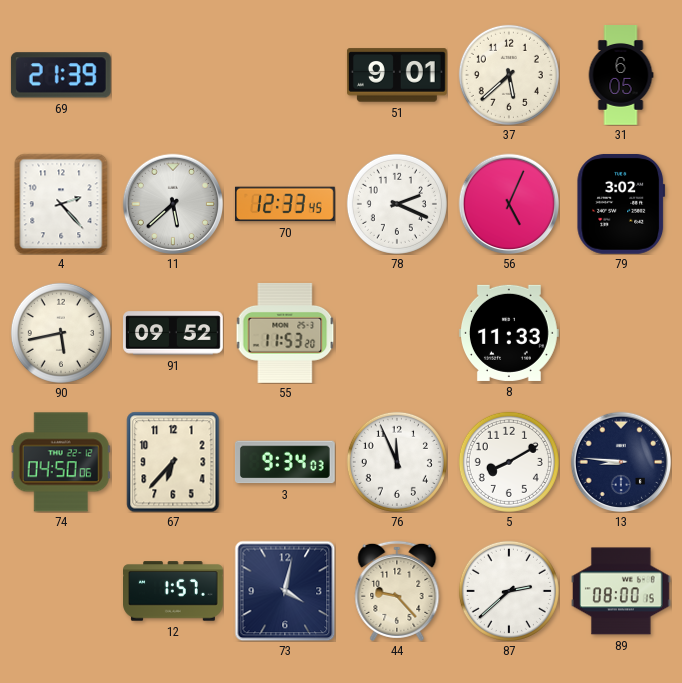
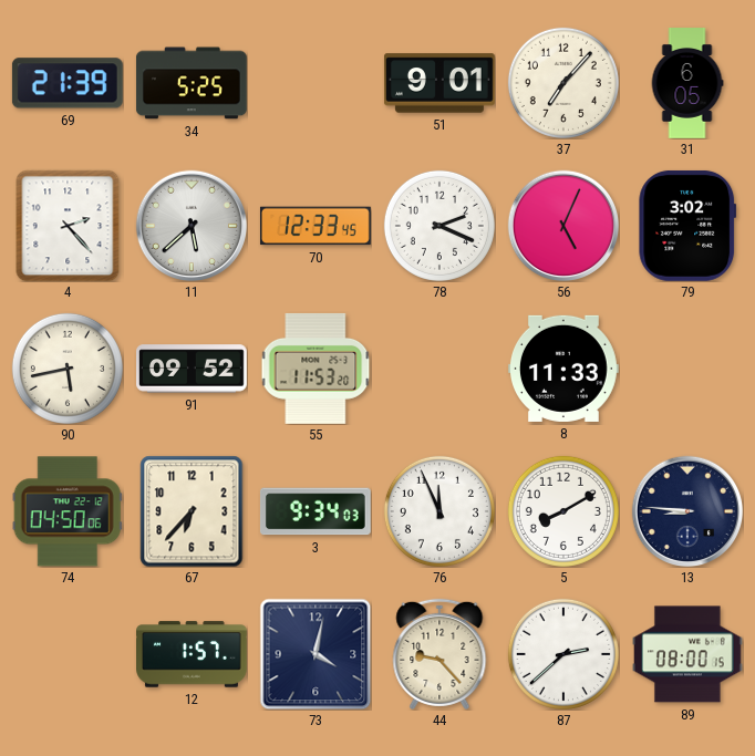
34: none -> 5:25
37: 5:38 -> 7:07
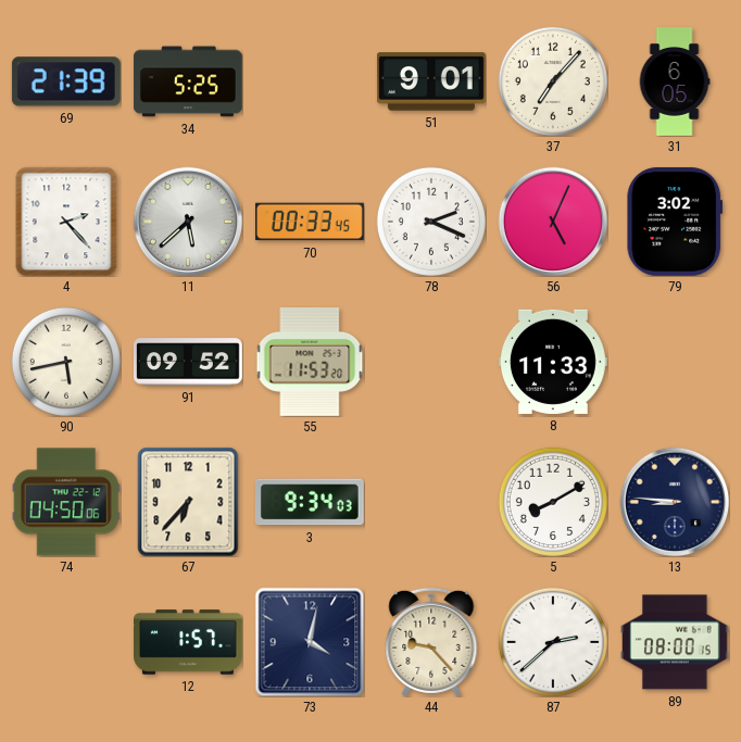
70: 12:33 -> 00:33
76: 11:56 -> none
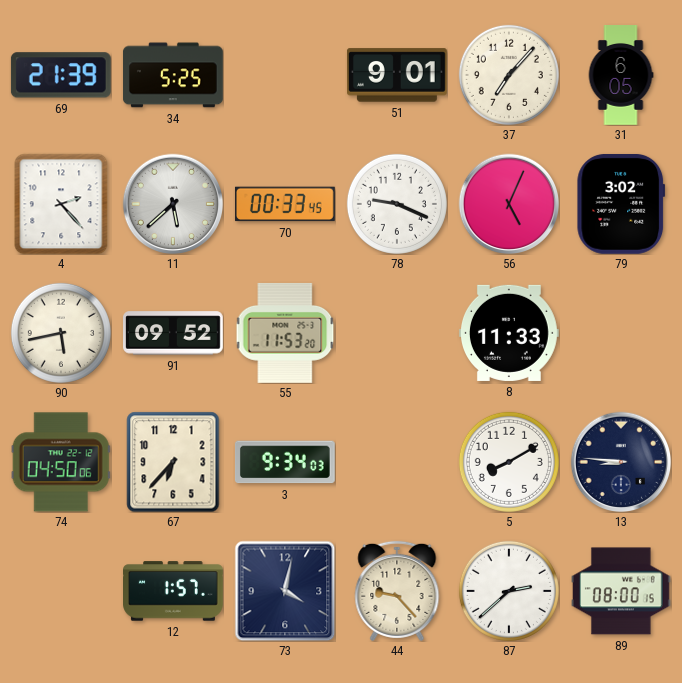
78: 2:19 -> 9:19
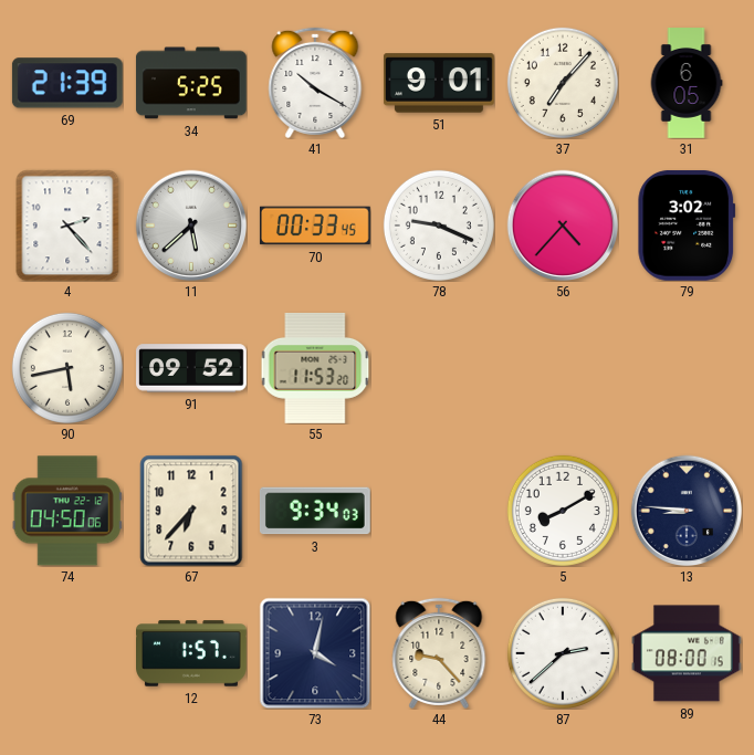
41: none -> 10:20
56: 5:04 -> 4:37
8: 11:33 -> none
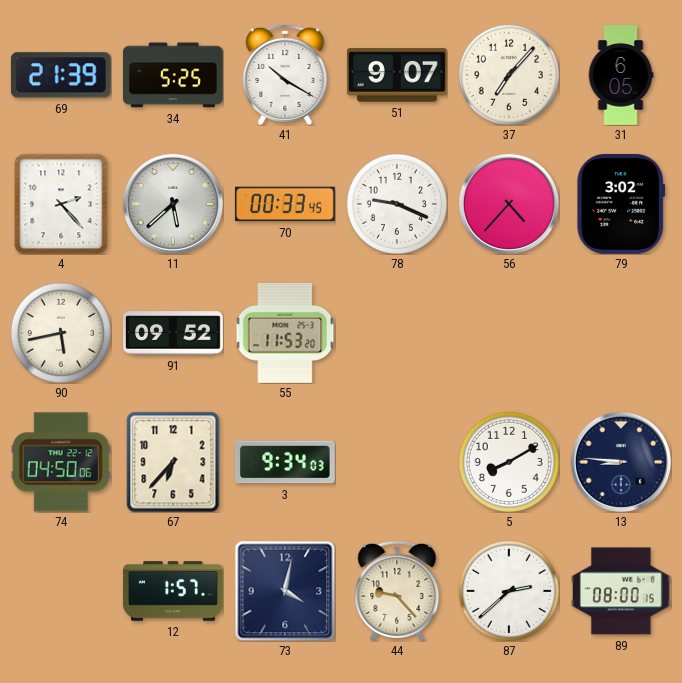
51: 9:01 -> 9:07
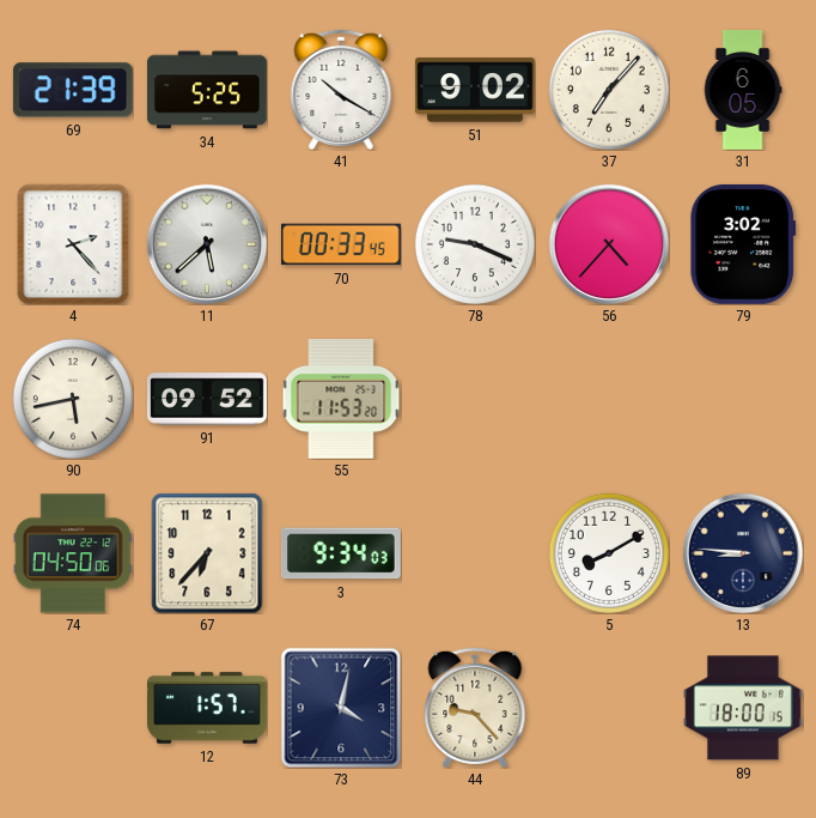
51: 9:07 -> 9:02
87: 2:38 -> none
89: 08:00 -> 18:00
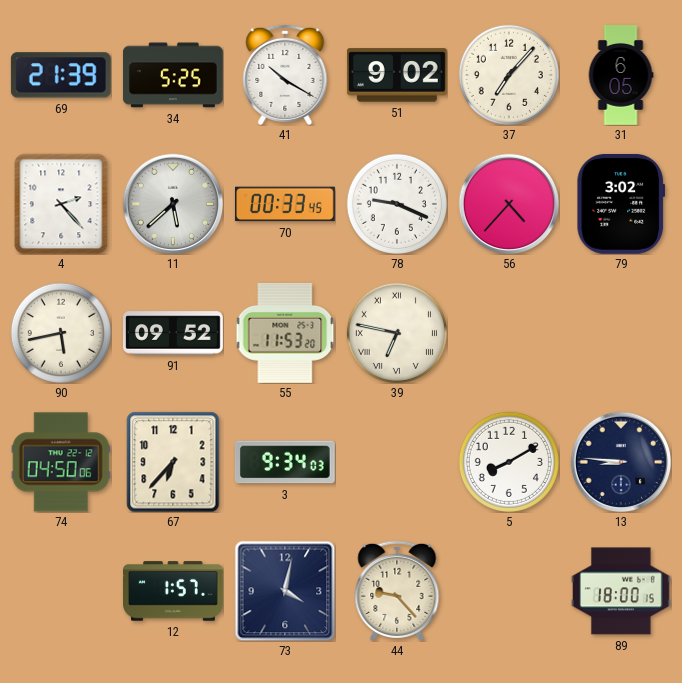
39: none -> 6:47
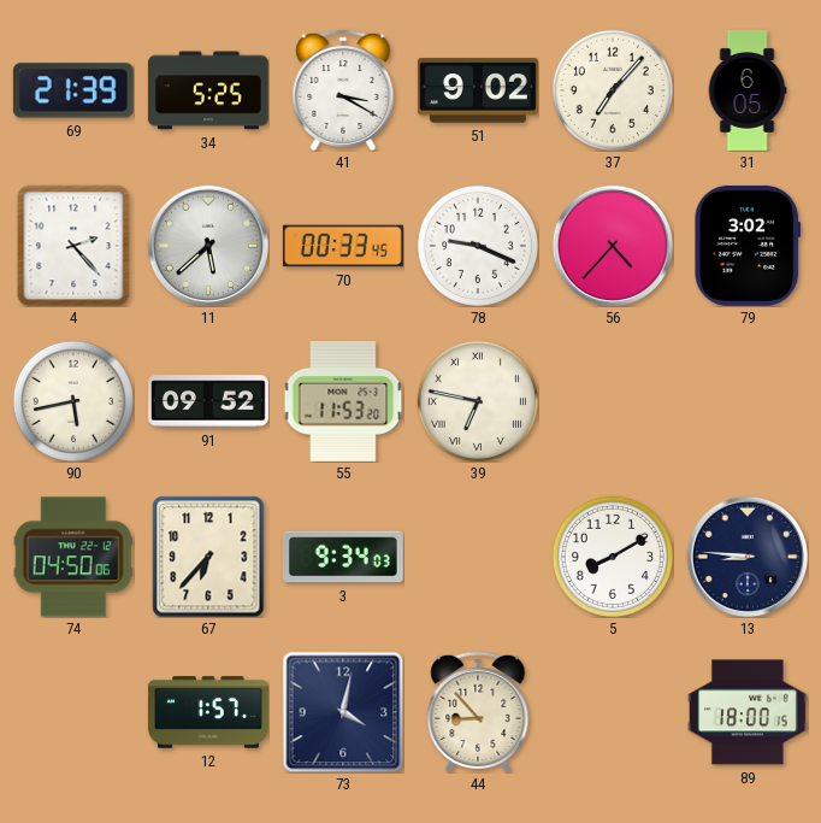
41: 10:20 -> 3:20
44: 9:23 -> 8:53
